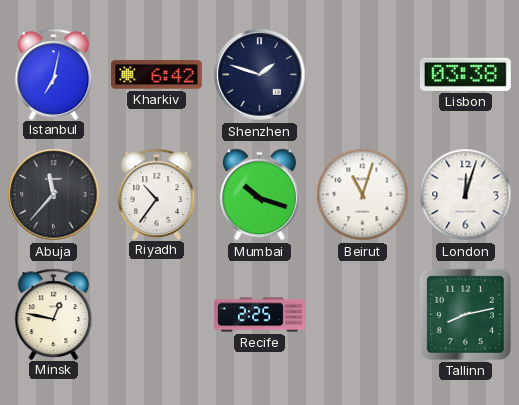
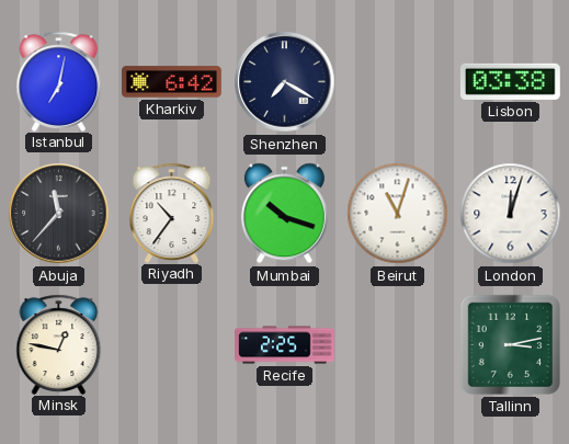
Shenzhen: 1:48 -> 7:20
Tallinn: 8:13 -> 3:13
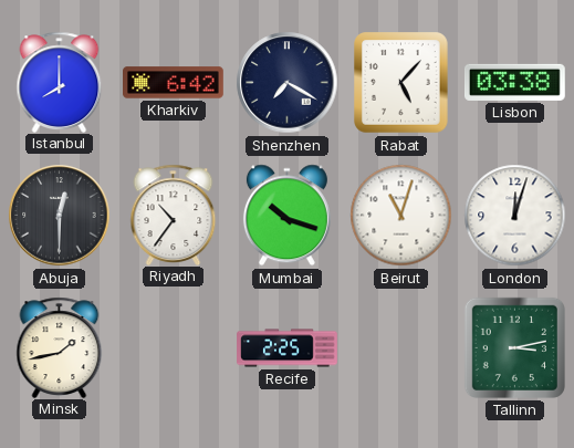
Istanbul: 7:02 -> 8:00
Rabat: none -> 5:07
Abuja: 11:37 -> 12:30
Minsk: 12:47 -> 1:43
